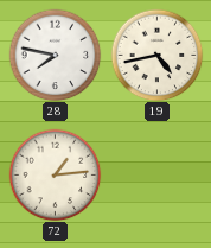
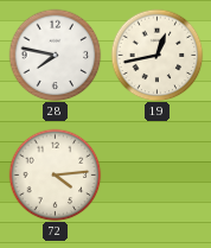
19: 4:43 -> 12:43
72: 1:14 -> 4:14
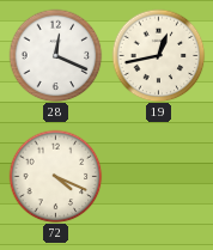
28: 7:47 -> 12:19
72: 4:14 -> 4:19
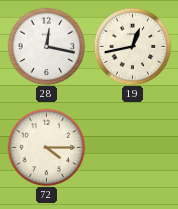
28: 12:19 -> 12:17
72: 4:19 -> 4:15
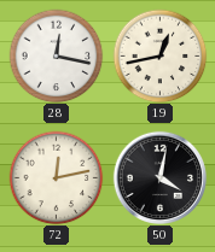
72: 4:15 -> 12:13
50: none -> 4:02
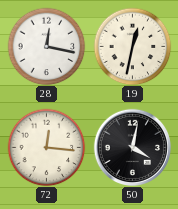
19: 12:43 -> 12:32
72: 12:13 -> 12:16
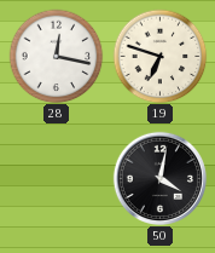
19: 12:32 -> 6:48
72: 12:16 -> none
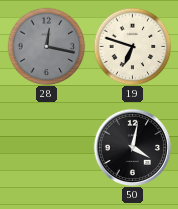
28 dial: white -> grey
